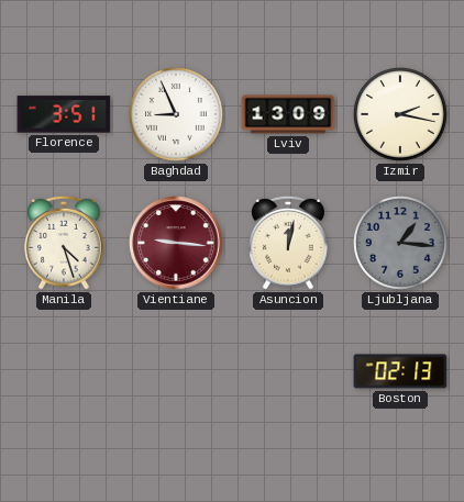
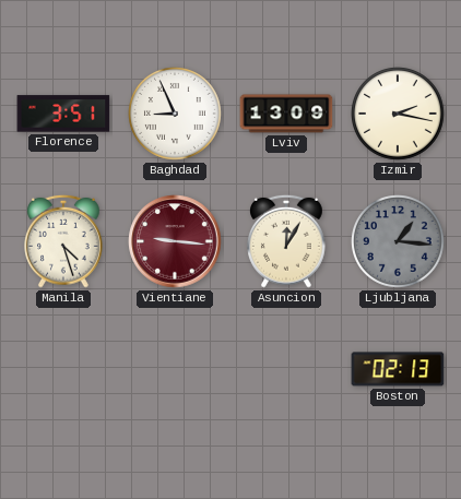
Asuncion: 12:02 -> 12:05
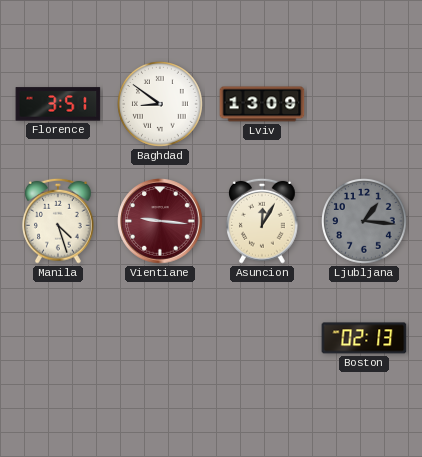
Baghdad: 8:56 -> 8:51
Izmir: 2:17 -> none
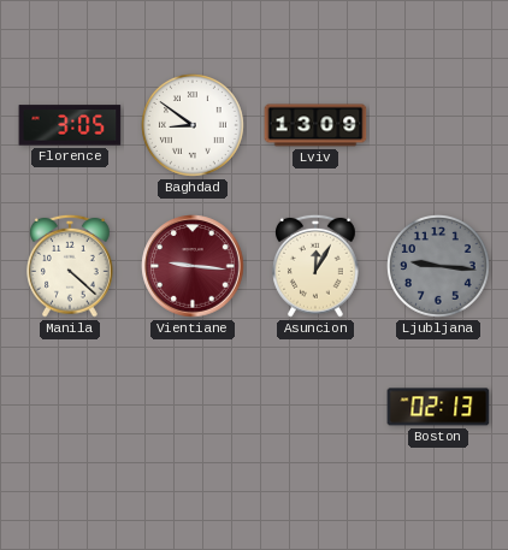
Florence: 3:51 -> 3:05
Manila: 4:27 -> 4:22
Ljubljana: 1:16 -> 9:16
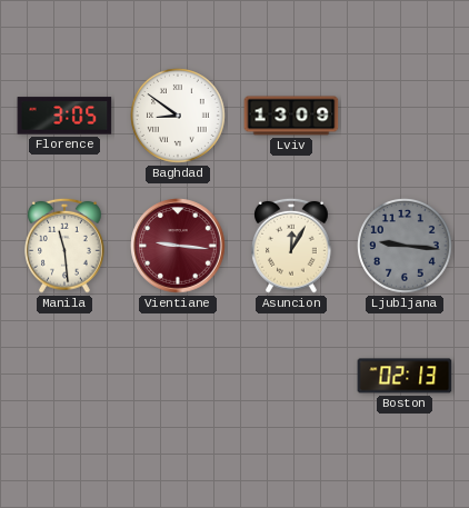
Manila: 4:22 -> 11:29
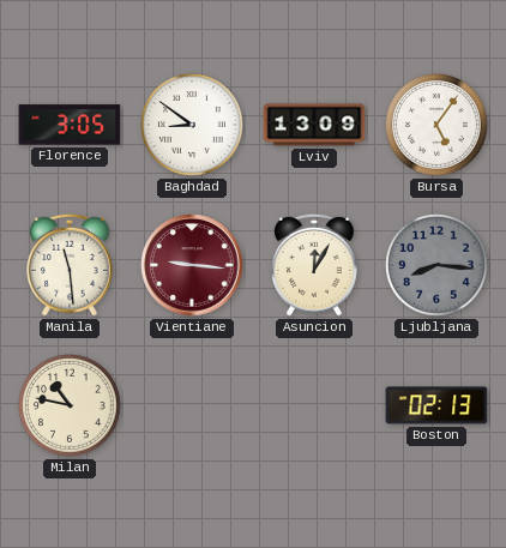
Bursa: none -> 5:06
Ljubljana: 9:16 -> 8:16
Milan: none -> 10:47
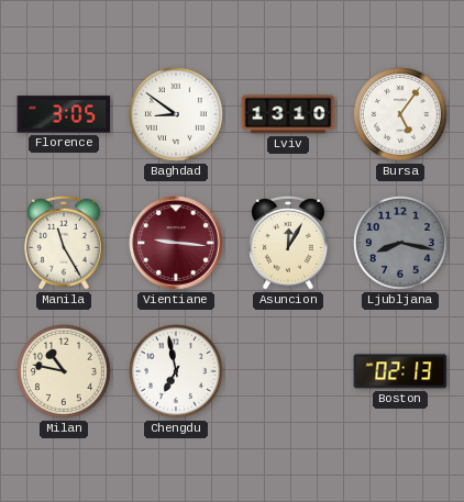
Lviv: 13:09 -> 13:10
Manila: 11:29 -> 11:25
Ljubljana: 8:16 -> 8:17
Chengdu: none -> 6:58
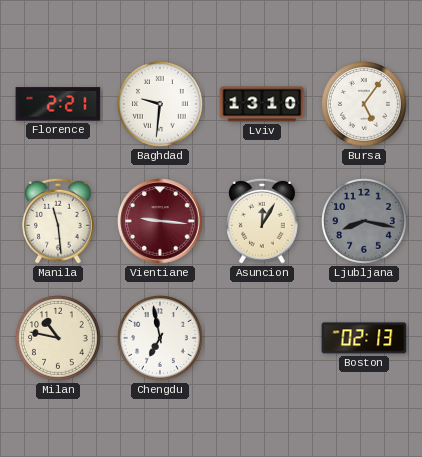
Florence: 3:05 -> 2:21
Baghdad: 8:51 -> 9:31
Manila: 11:25 -> 11:29
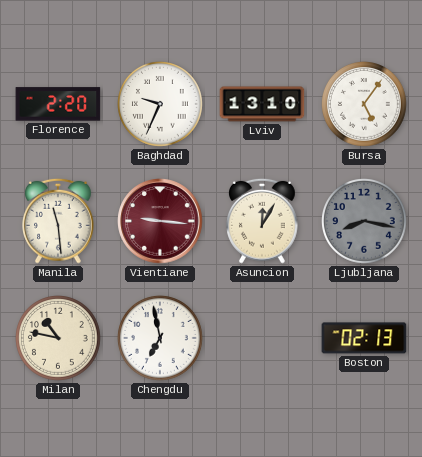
Florence: 2:21 -> 2:20
Baghdad: 9:31 -> 9:34
